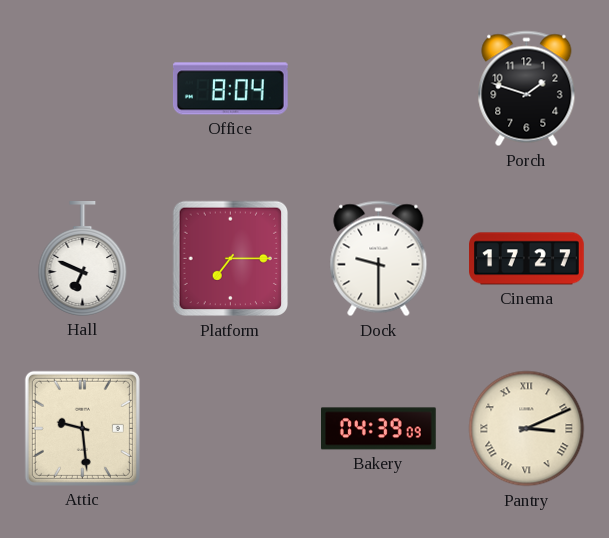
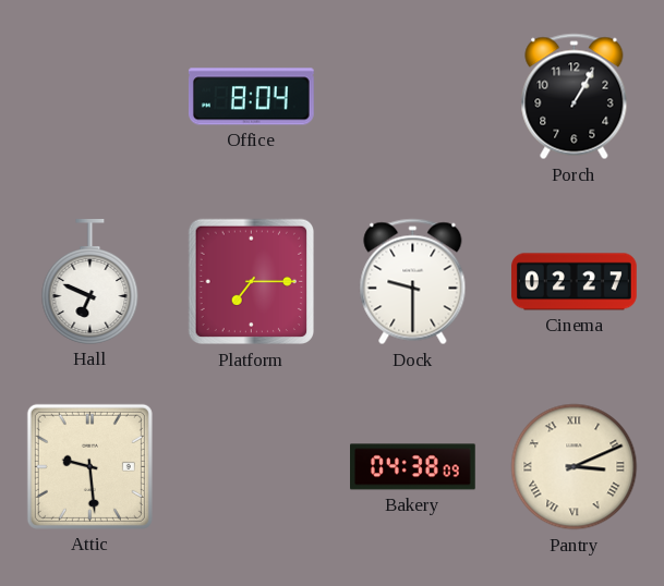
Porch: 1:48 -> 1:05
Cinema: 17:27 -> 02:27
Bakery: 04:39 -> 04:38
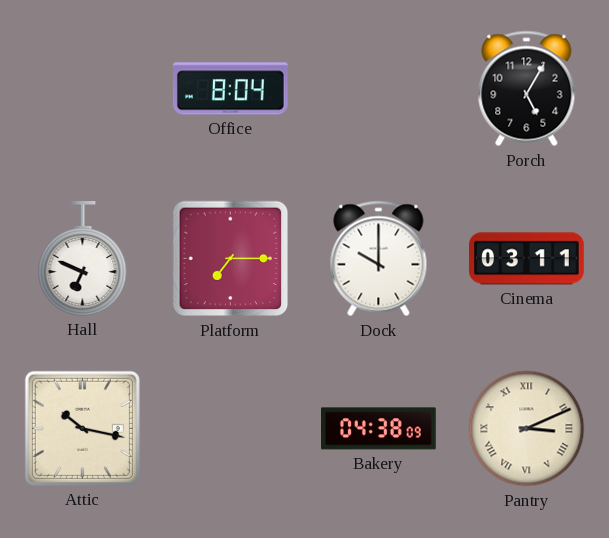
Porch: 1:05 -> 5:05
Dock: 9:30 -> 10:00
Cinema: 02:27 -> 03:11
Attic: 9:29 -> 10:17
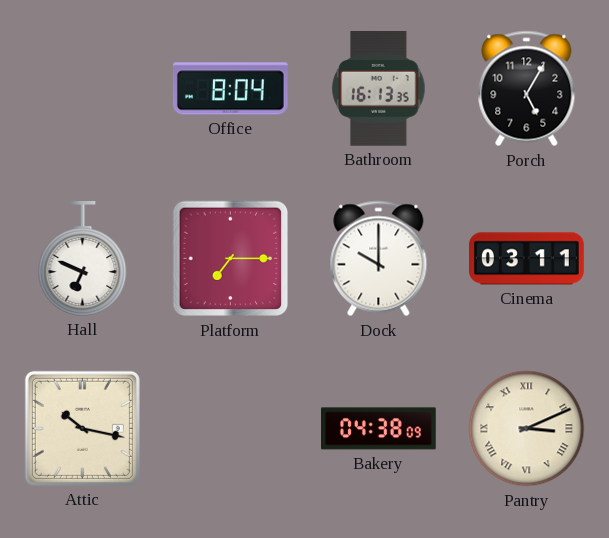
Bathroom: none -> 16:13
